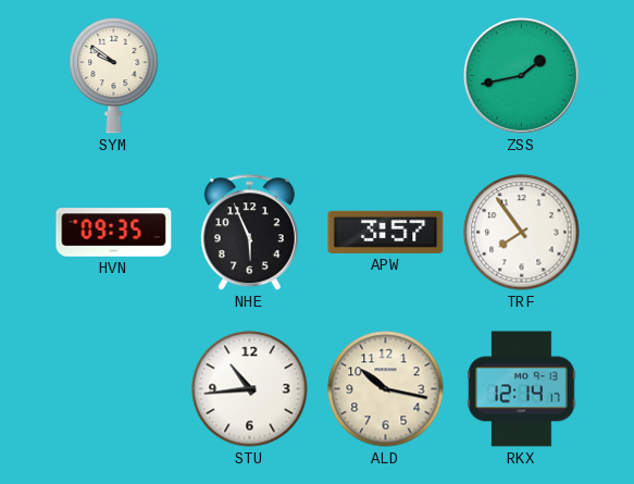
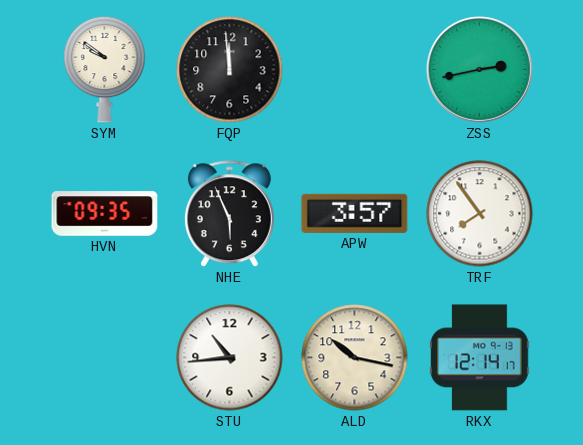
FQP: none -> 11:59
ZSS: 1:43 -> 2:43
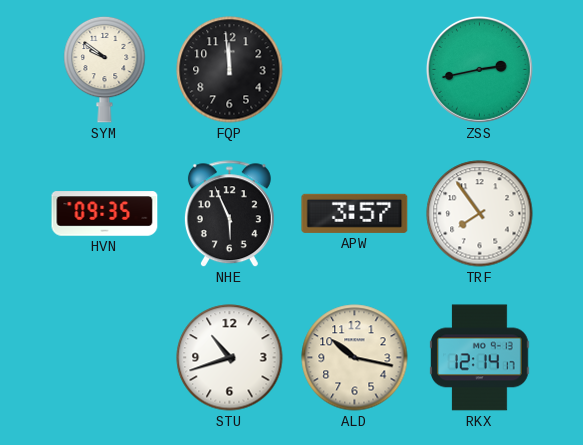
STU: 10:44 -> 10:42
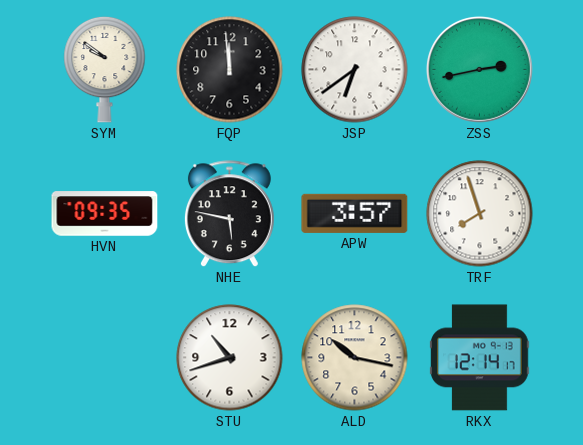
JSP: none -> 6:39
NHE: 5:56 -> 5:47
TRF: 7:54 -> 7:57
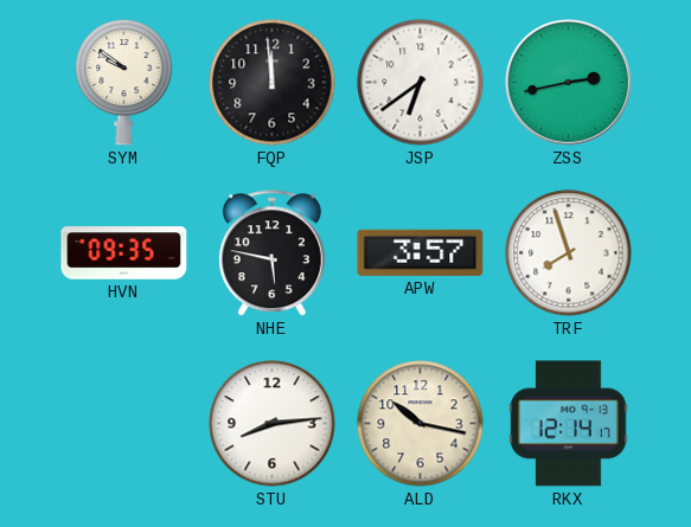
STU: 10:42 -> 8:14
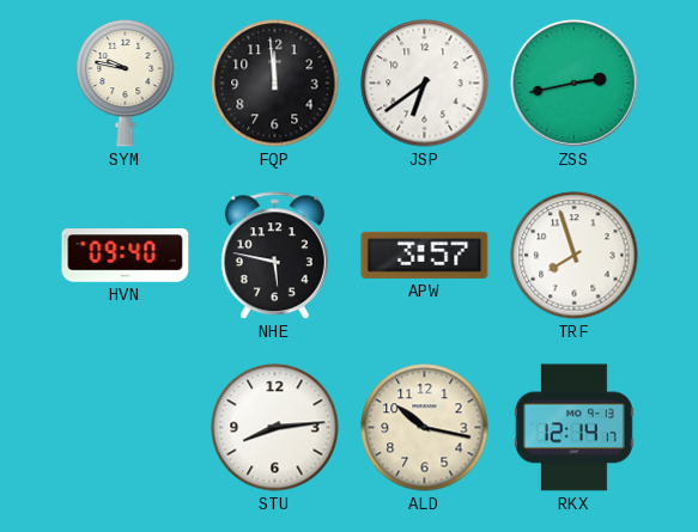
SYM: 9:51 -> 9:47
HVN: 09:35 -> 09:40
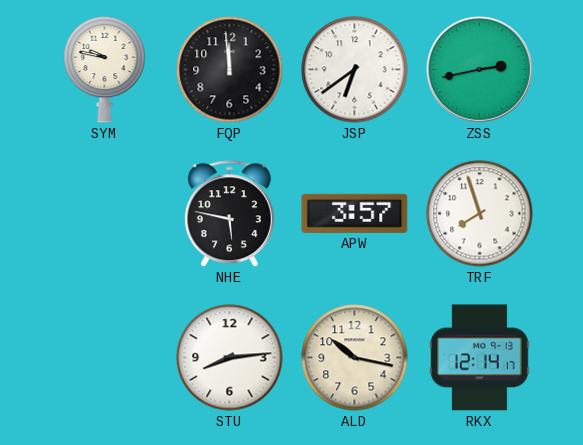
HVN: 09:40 -> none
